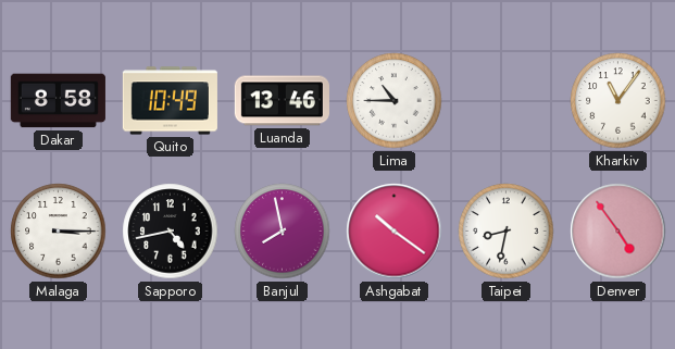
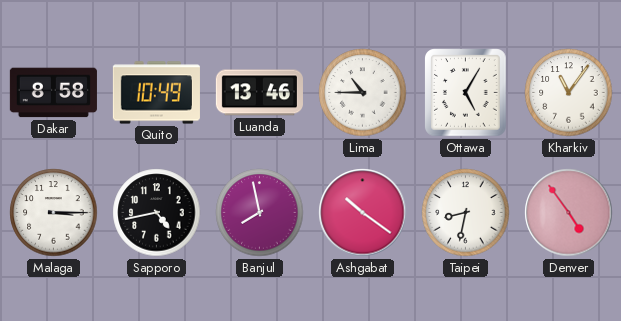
Ottawa: none -> 5:05
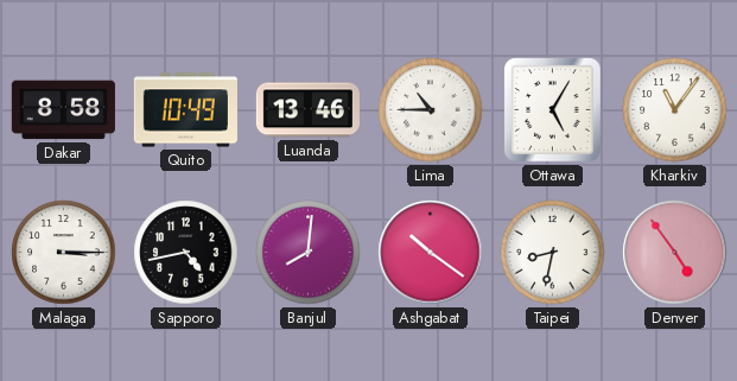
Banjul: 7:58 -> 8:01
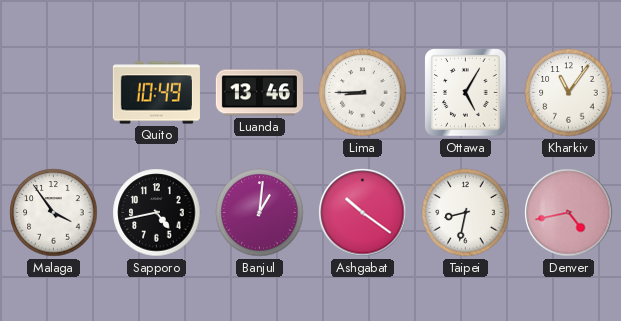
Dakar: 8:58 -> none
Lima: 10:45 -> 8:45
Malaga: 3:15 -> 3:54
Banjul: 8:01 -> 1:01
Denver: 4:54 -> 4:43
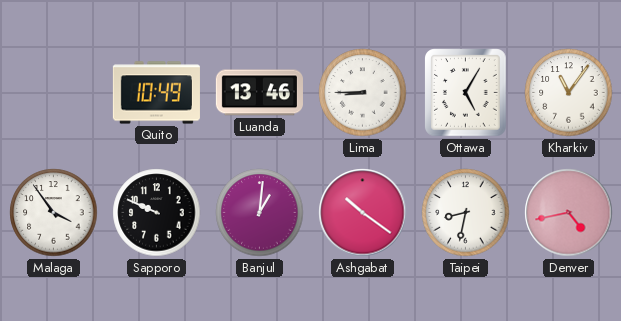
Sapporo: 4:43 -> 9:49
